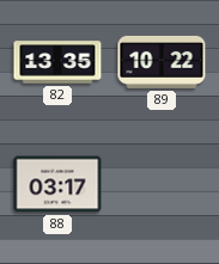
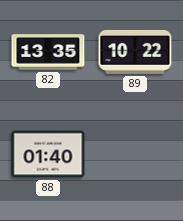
88: 03:17 -> 01:40
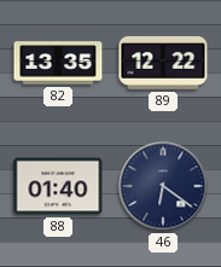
89: 10:22 -> 12:22
46: none -> 6:21
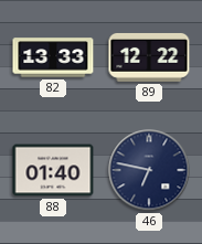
82: 13:35 -> 13:33
46: 6:21 -> 6:47
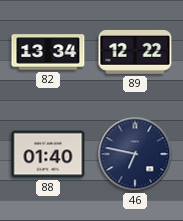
82: 13:33 -> 13:34
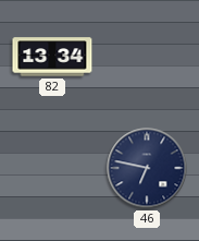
89: 12:22 -> none
88: 01:40 -> none
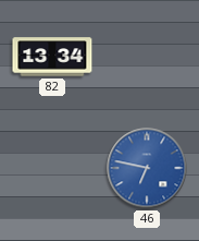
46 dial: navy -> blue
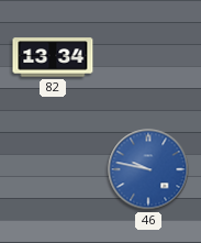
46: 6:47 -> 9:47
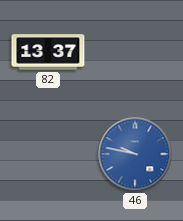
82: 13:34 -> 13:37
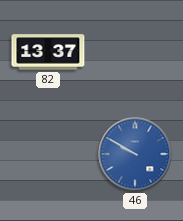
46: 9:47 -> 9:50
